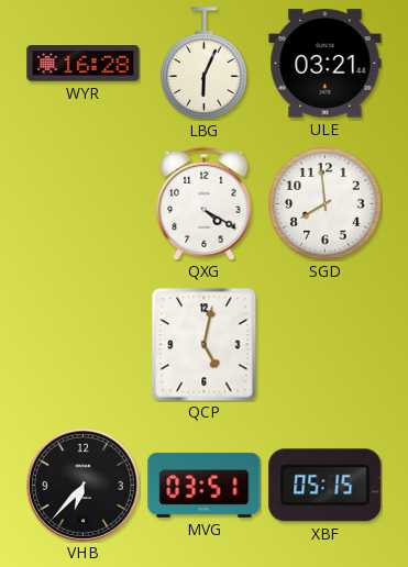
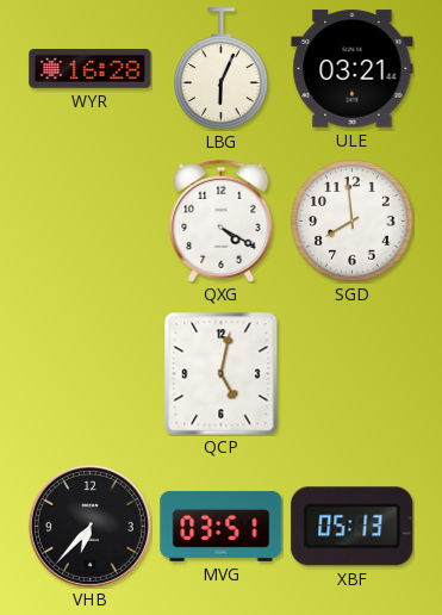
XBF: 05:15 -> 05:13
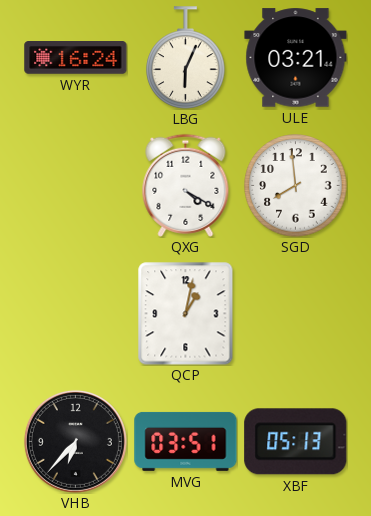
WYR: 16:28 -> 16:24
QCP: 5:02 -> 1:02
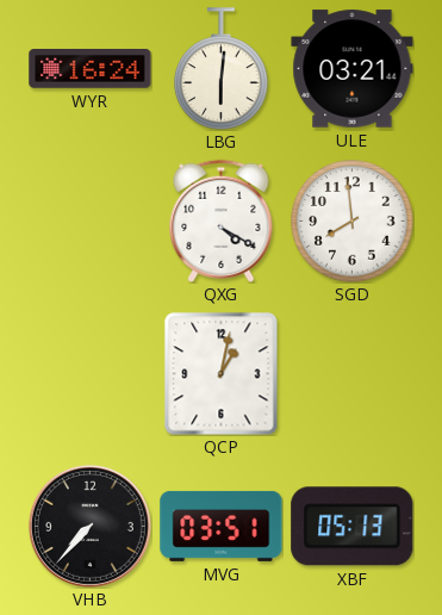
LBG: 6:04 -> 6:01
VHB: 6:37 -> 7:37
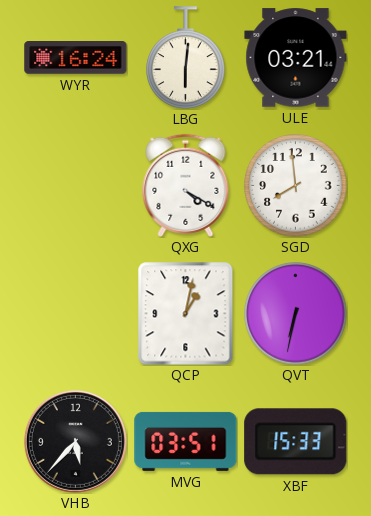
QVT: none -> 6:32
VHB: 7:37 -> 5:37
XBF: 05:13 -> 15:33
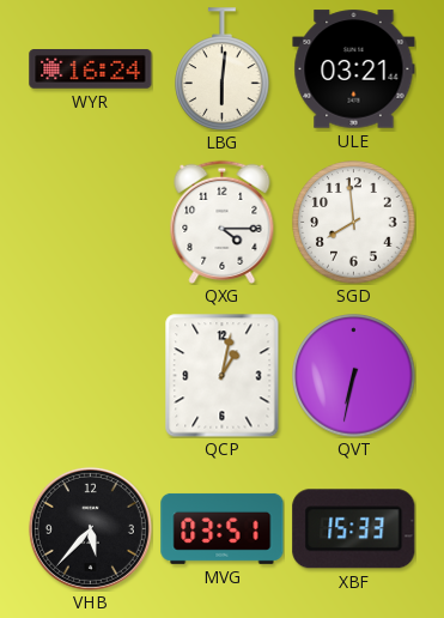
QXG: 4:20 -> 4:15
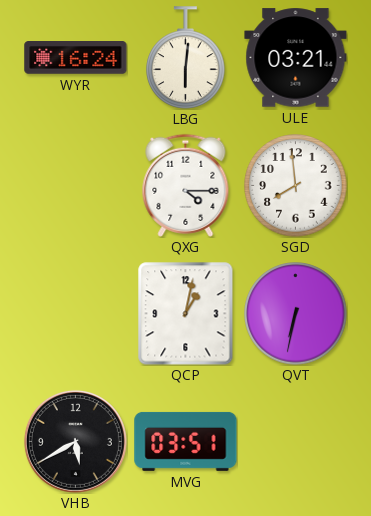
VHB: 5:37 -> 5:40
XBF: 15:33 -> none
